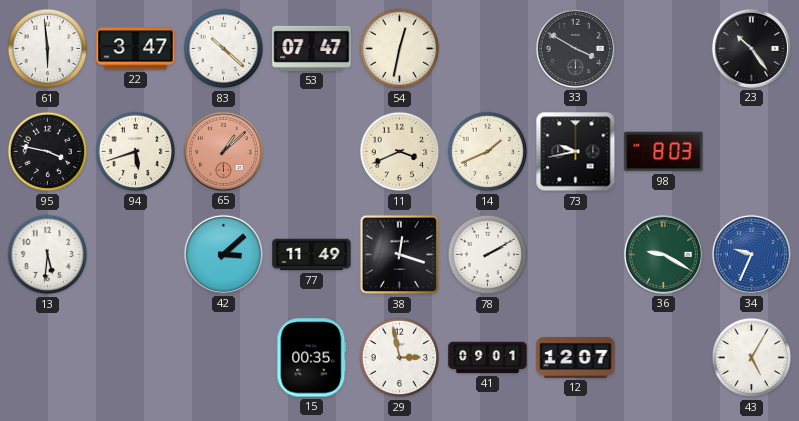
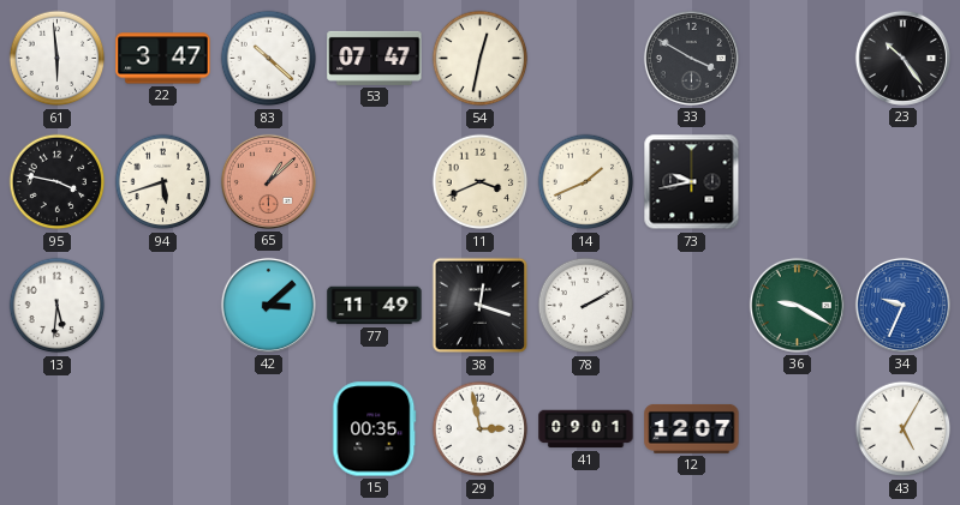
98: 8:03 -> none
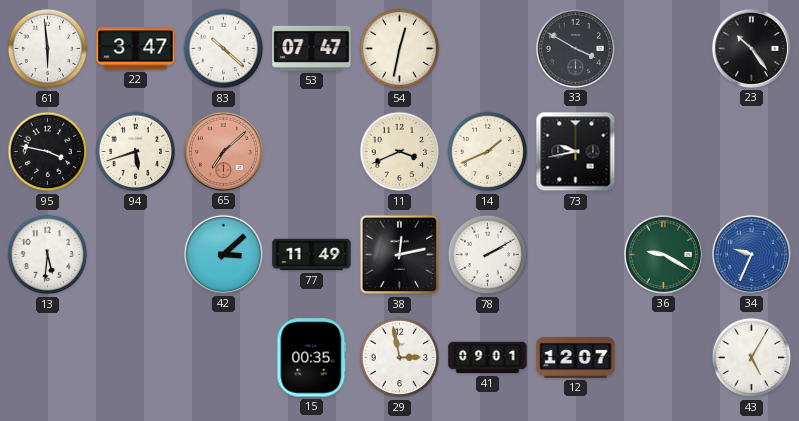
65: 1:08 -> 7:08
38: 12:18 -> 12:13
